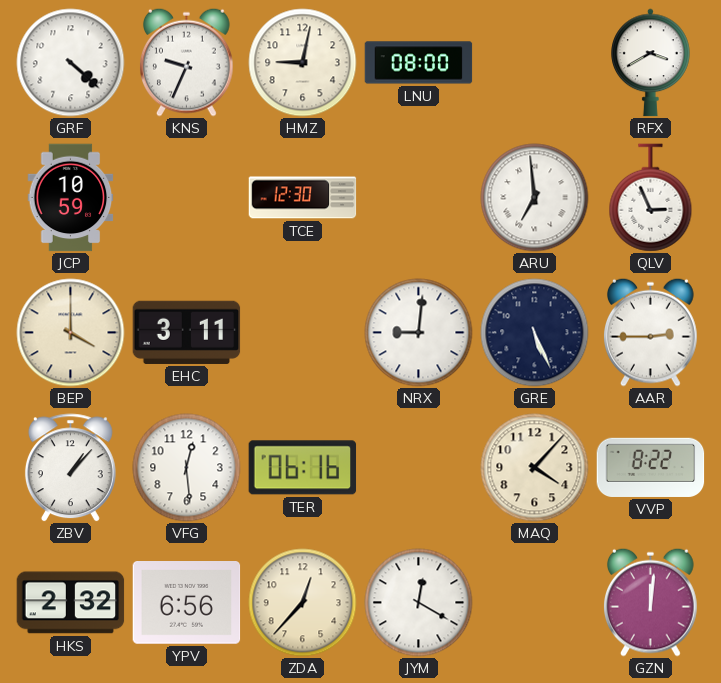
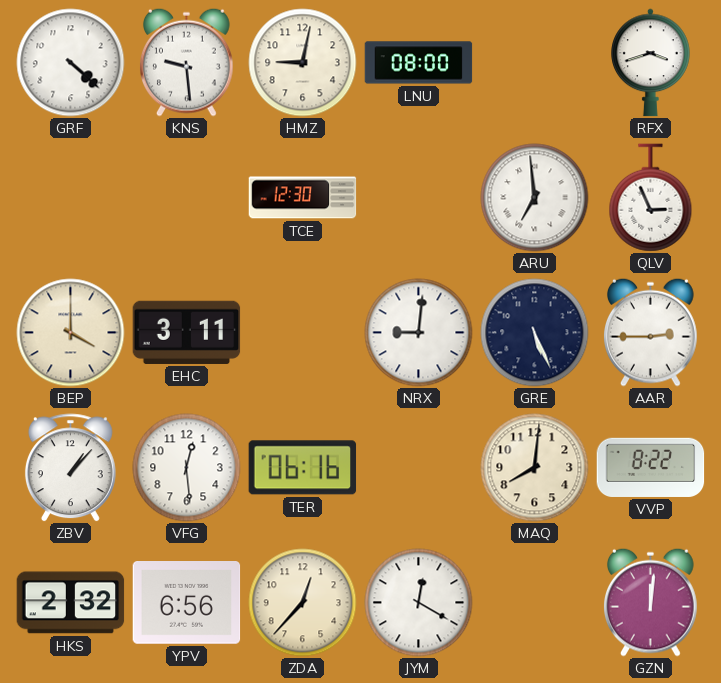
KNS: 9:34 -> 9:29
RFX: 3:40 -> 3:42
JCP: 10:59 -> none
MAQ: 4:07 -> 8:01
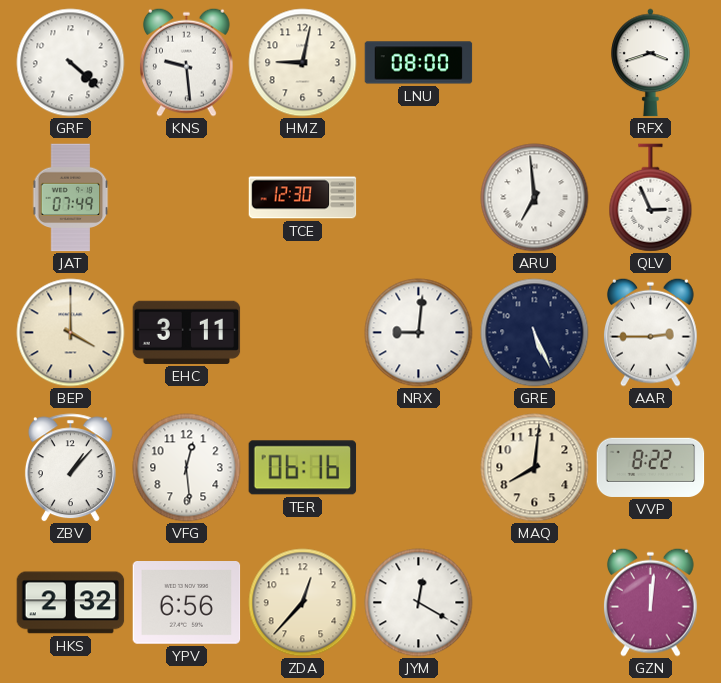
JAT: none -> 07:49
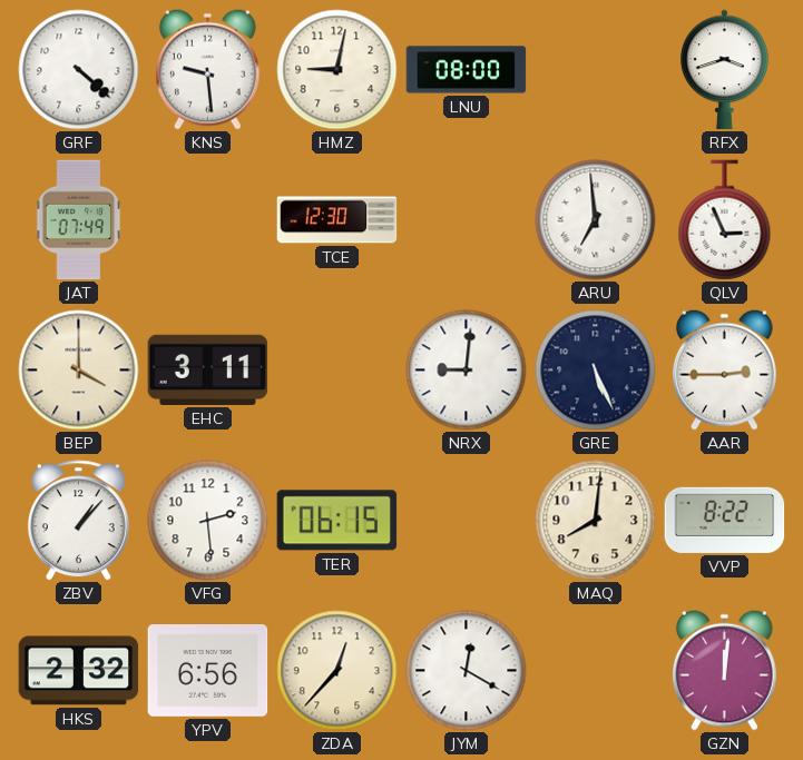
VFG: 12:29 -> 2:29
TER: 06:16 -> 06:15
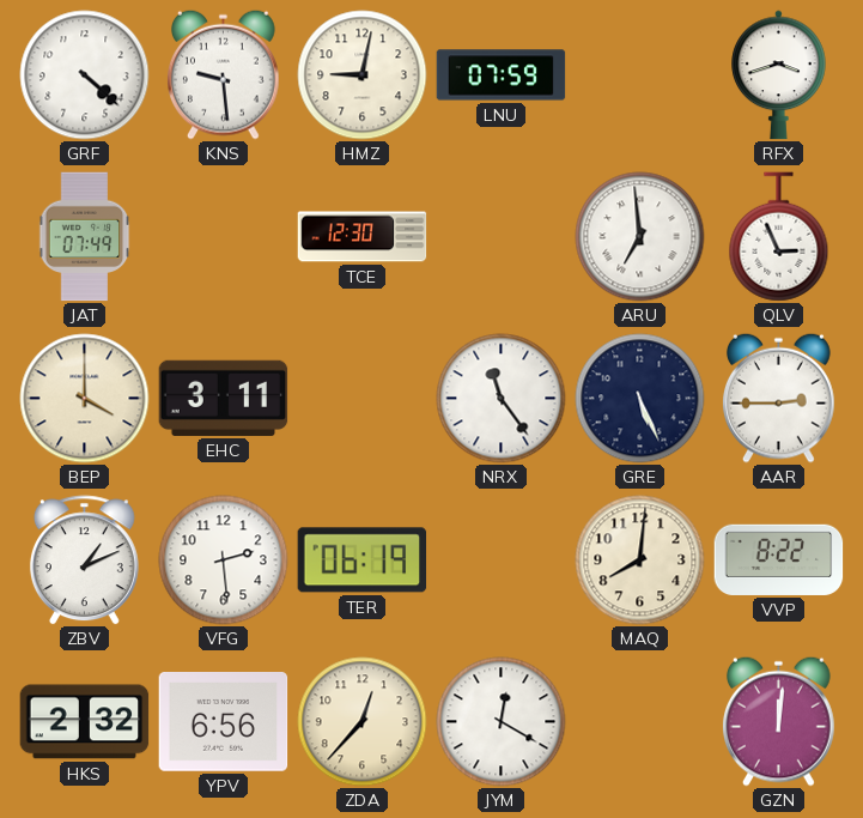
LNU: 08:00 -> 07:59
NRX: 9:01 -> 11:24
ZBV: 1:07 -> 1:11
TER: 06:15 -> 06:19
